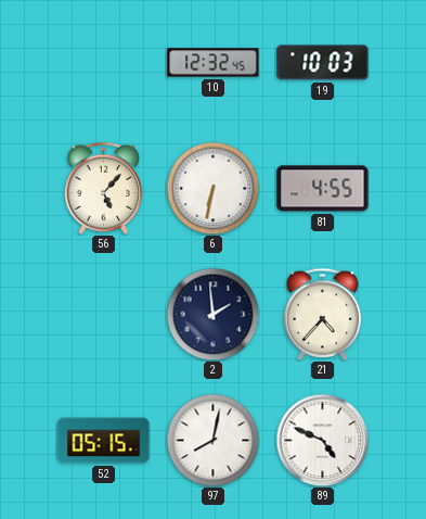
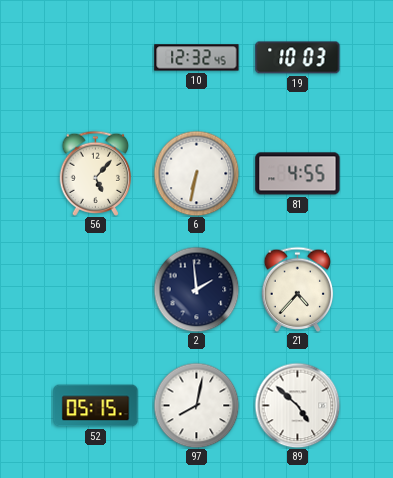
89: 4:49 -> 4:52
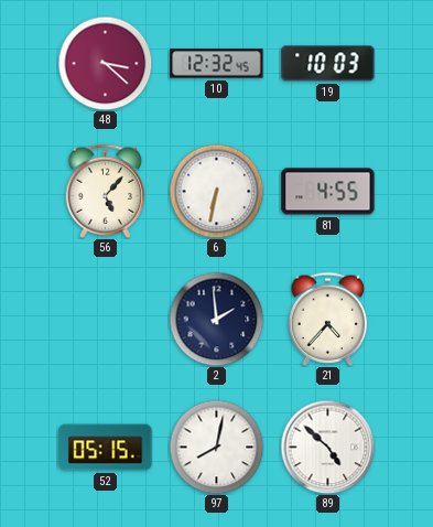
48: none -> 3:22
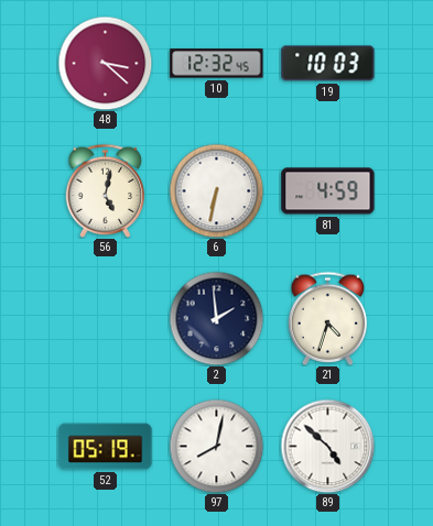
56: 5:07 -> 5:02
81: 4:55 -> 4:59
21: 4:37 -> 4:33
52: 05:15 -> 05:19
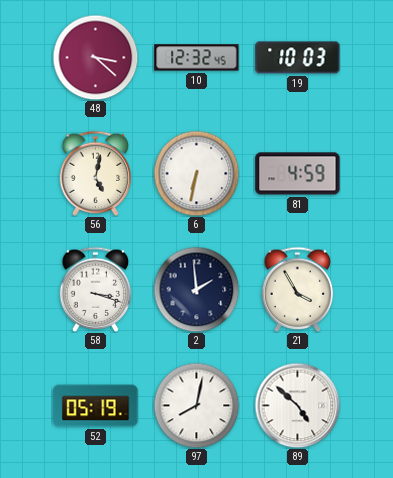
58: none -> 3:18
21: 4:33 -> 3:55
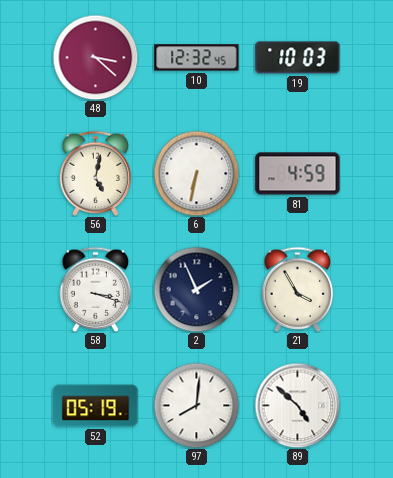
2: 1:59 -> 1:56
97: 8:02 -> 8:01
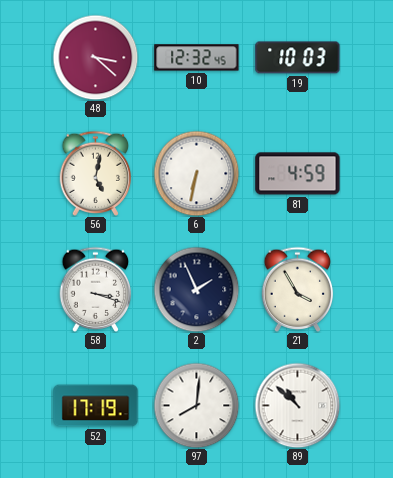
52: 05:19 -> 17:19
89: 4:52 -> 10:52
